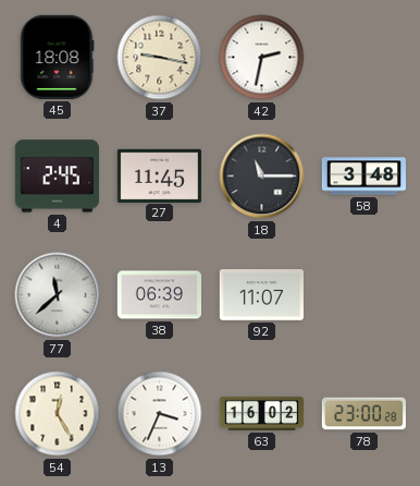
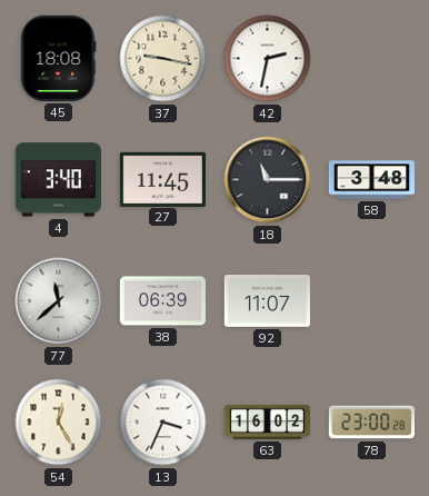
4: 2:45 -> 3:40
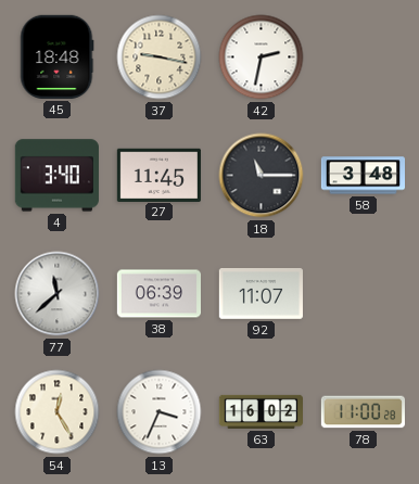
45: 18:08 -> 18:48
78: 23:00 -> 11:00
